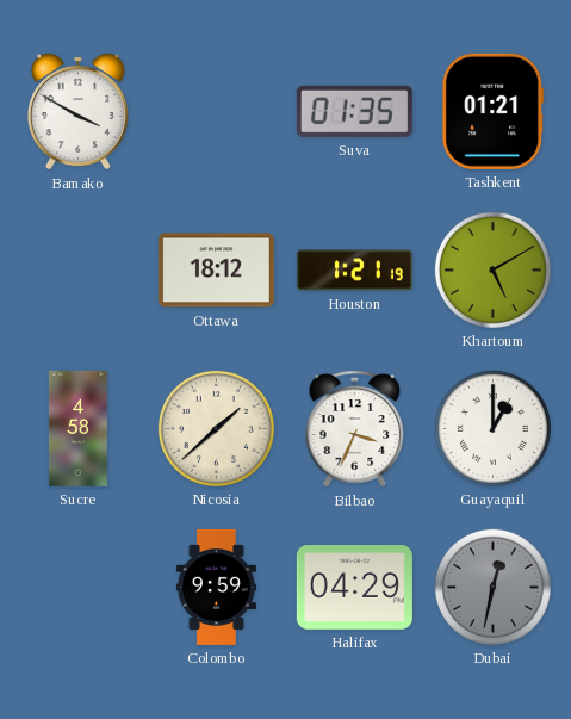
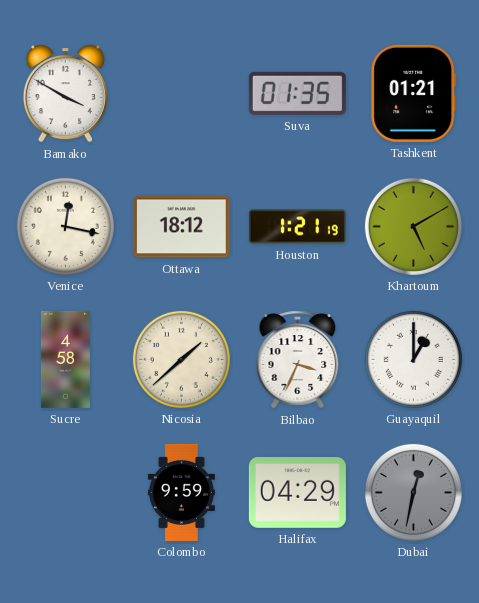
Venice: none -> 12:17
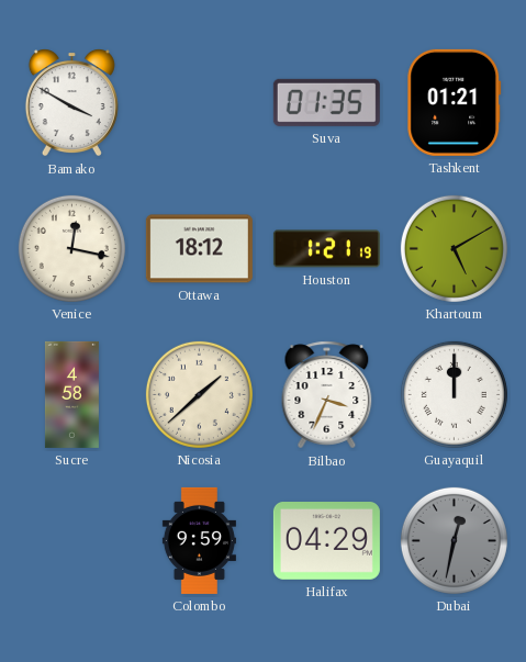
Guayaquil: 1:00 -> 12:00
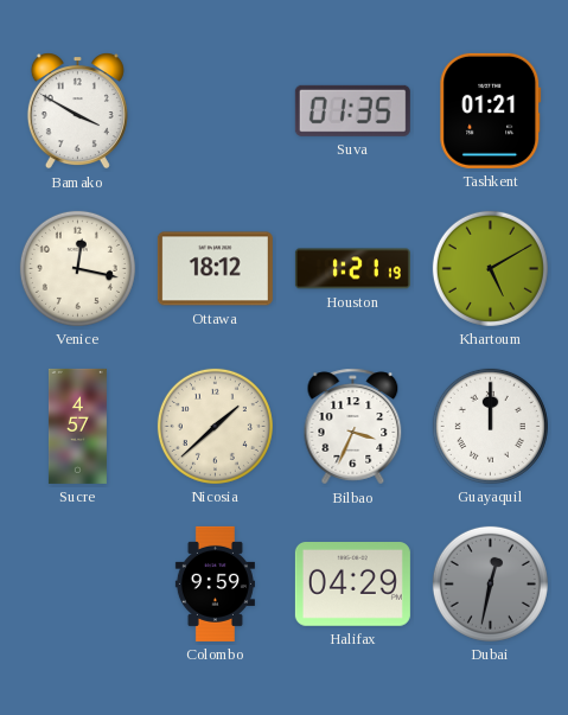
Sucre: 4:58 -> 4:57
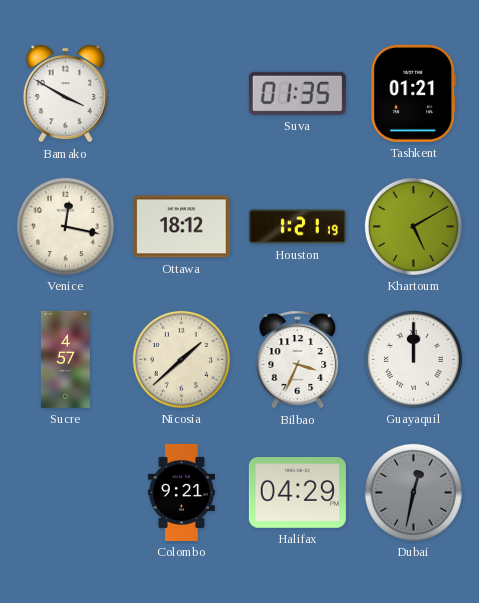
Colombo: 9:59 -> 9:21
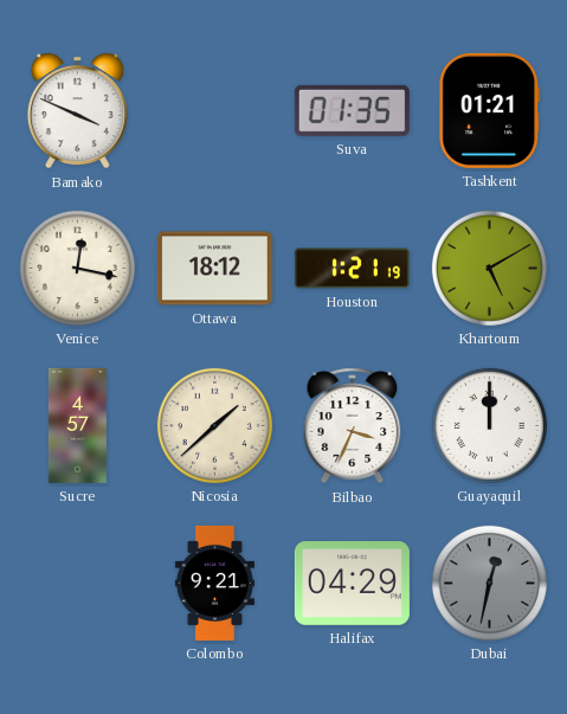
Bamako: 3:50 -> 3:49
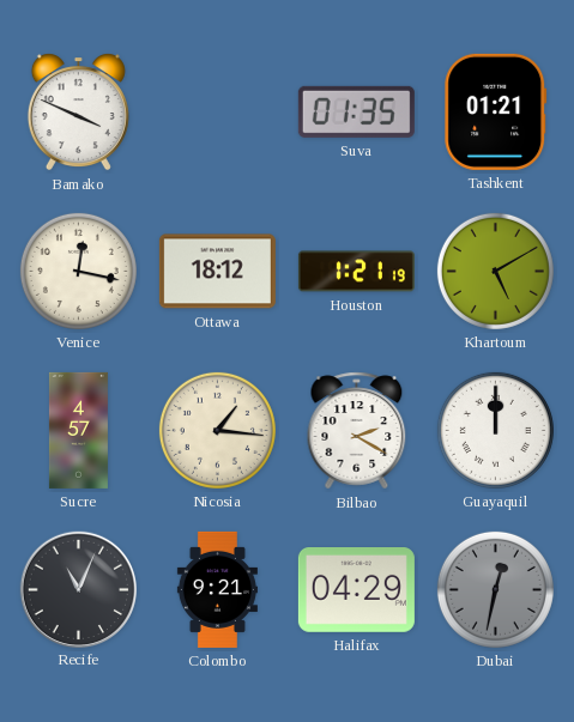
Nicosia: 1:38 -> 1:16
Bilbao: 3:34 -> 2:20
Recife: none -> 11:04
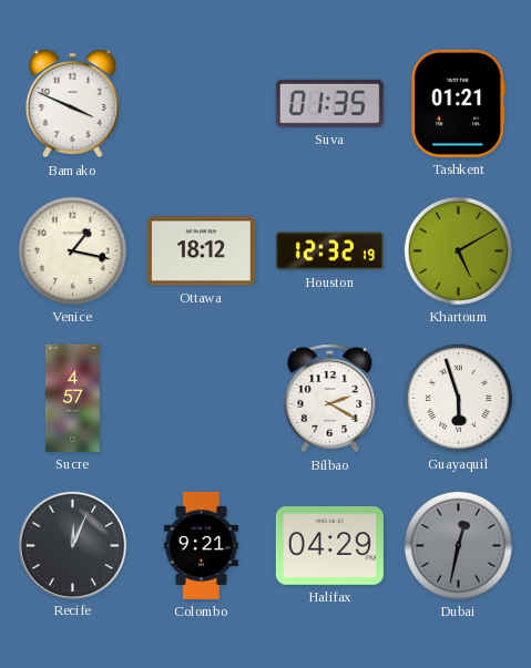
Venice: 12:17 -> 1:17
Houston: 1:21 -> 12:32
Nicosia: 1:16 -> none
Guayaquil: 12:00 -> 5:57
Recife: 11:04 -> 12:04
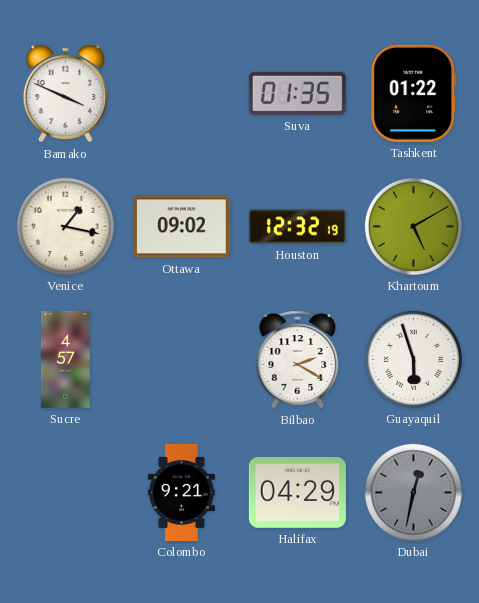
Tashkent: 01:21 -> 01:22
Ottawa: 18:12 -> 09:02
Recife: 12:04 -> none
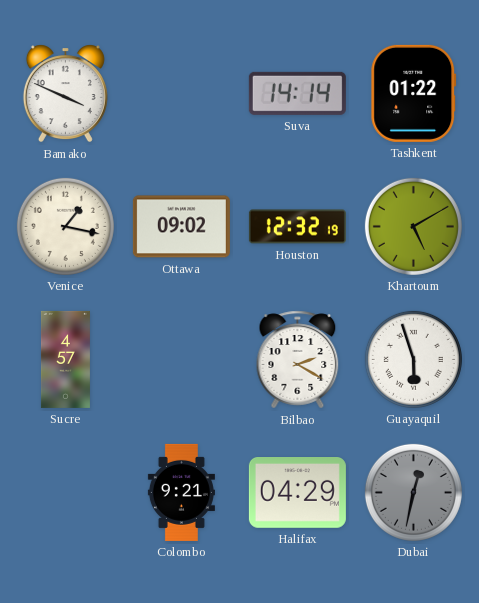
Suva: 01:35 -> 14:14
